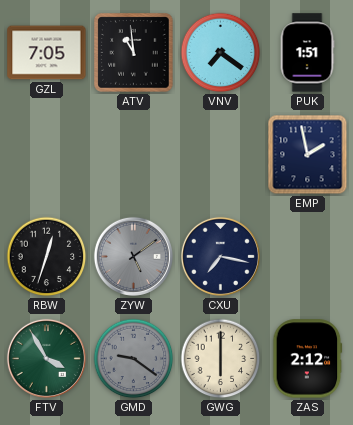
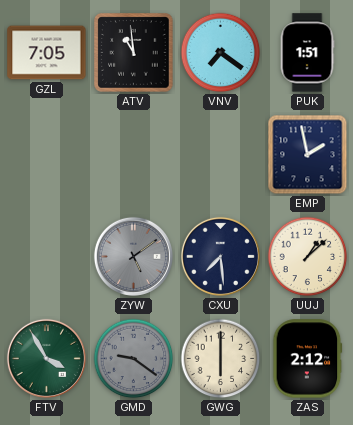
RBW: 12:33 -> none
CXU: 7:17 -> 7:29
UUJ: none -> 1:08
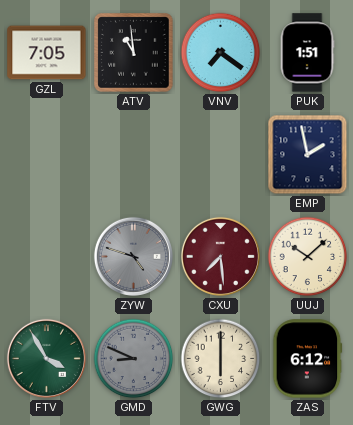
ZYW: 5:09 -> 4:48
CXU dial: navy -> burgundy
UUJ: 1:08 -> 10:08
GMD: 9:21 -> 8:49
ZAS: 2:12 -> 6:12
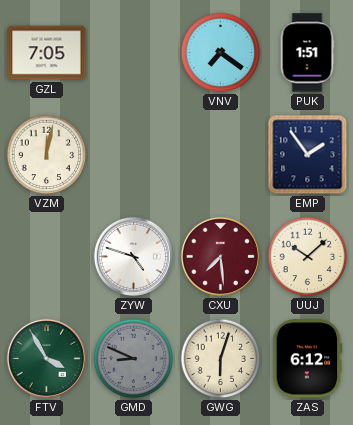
ATV: 10:59 -> none
VZM: none -> 12:02
EMP: 1:58 -> 1:54
ZYW dial: grey -> white
GWG: 6:00 -> 6:03
